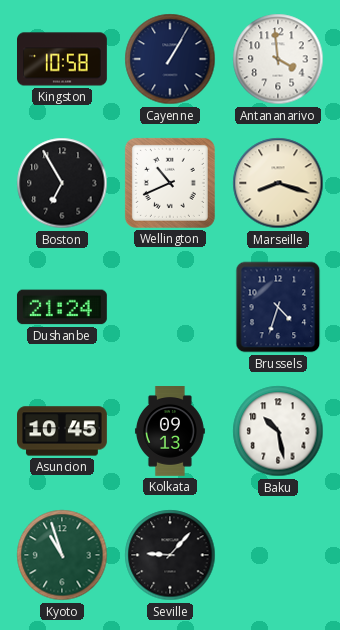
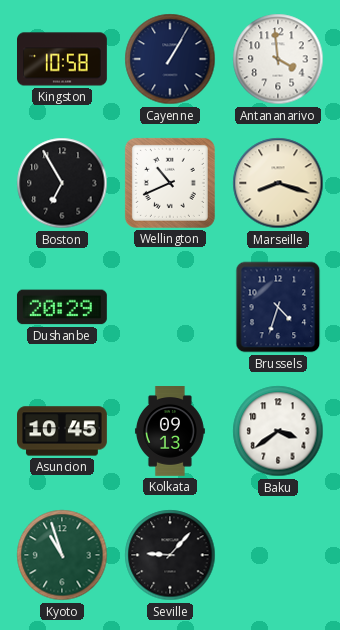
Dushanbe: 21:24 -> 20:29
Baku: 10:28 -> 3:39
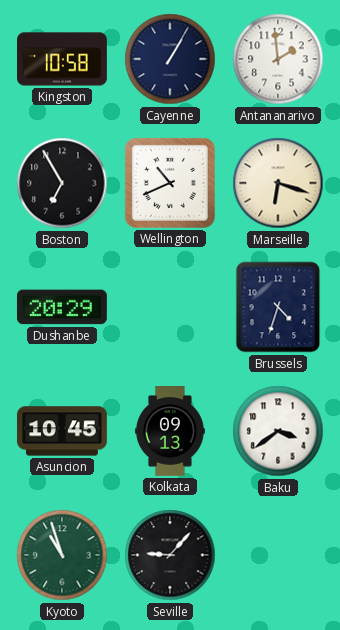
Antananarivo: 3:59 -> 1:59
Marseille: 8:18 -> 6:18
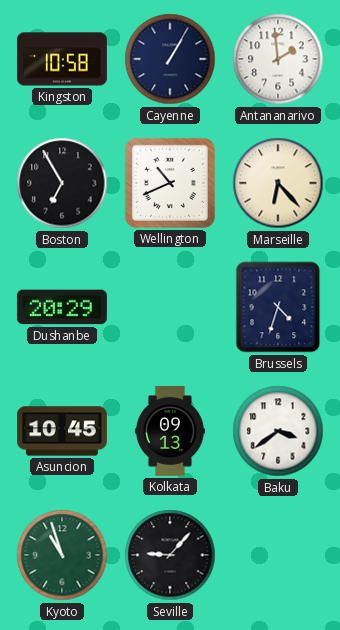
Marseille: 6:18 -> 6:23
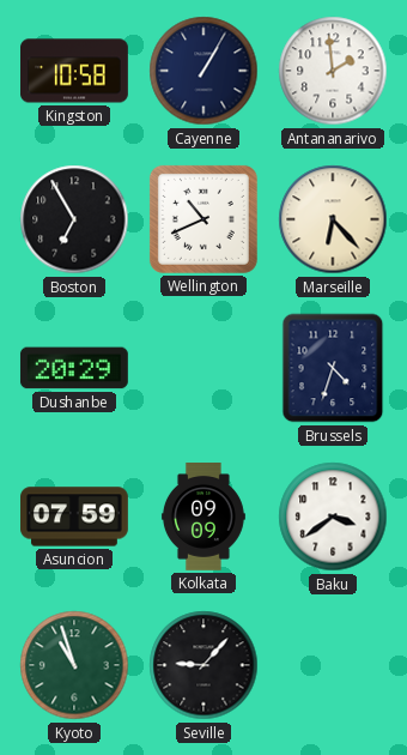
Asuncion: 10:45 -> 07:59
Kolkata: 09:13 -> 09:09
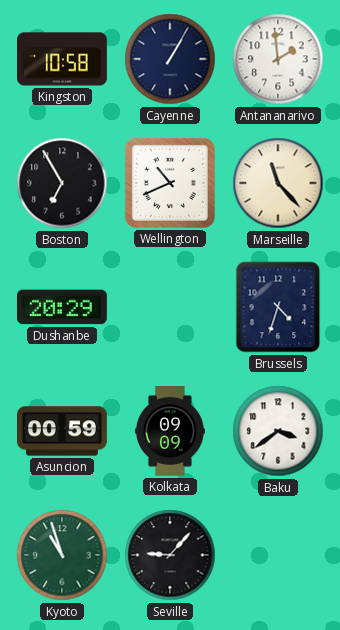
Marseille: 6:23 -> 11:23
Asuncion: 07:59 -> 00:59
